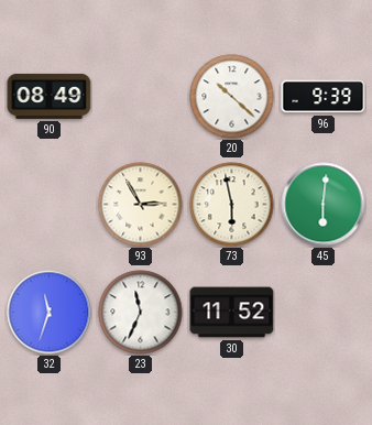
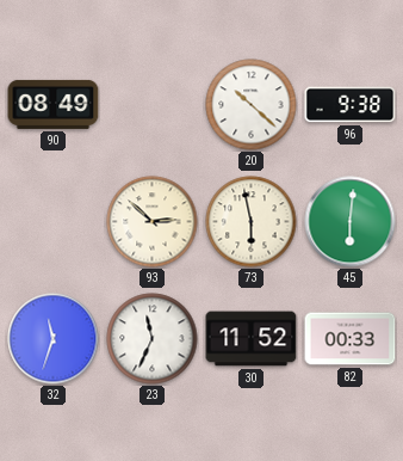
96: 9:39 -> 9:38
93: 2:55 -> 2:52
82: none -> 00:33
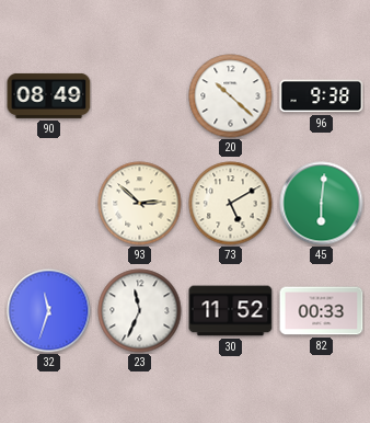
73: 5:58 -> 5:10
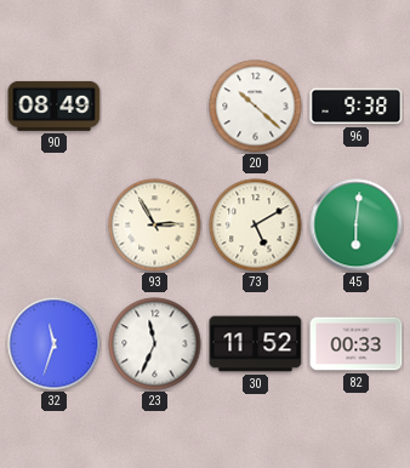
93: 2:52 -> 2:55
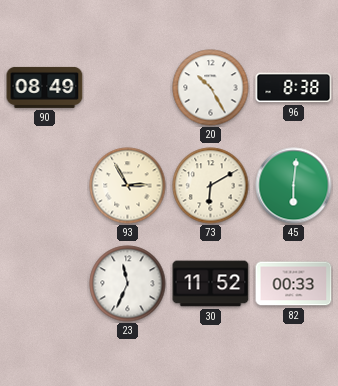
20: 10:22 -> 10:25
96: 9:38 -> 8:38
73: 5:10 -> 6:10
32: 11:33 -> none
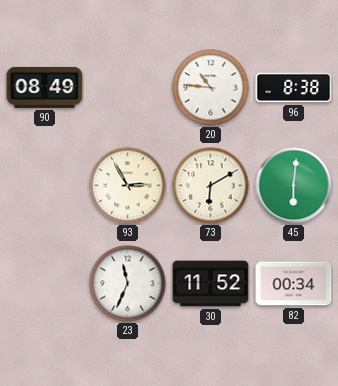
20: 10:25 -> 10:46
82: 00:33 -> 00:34
